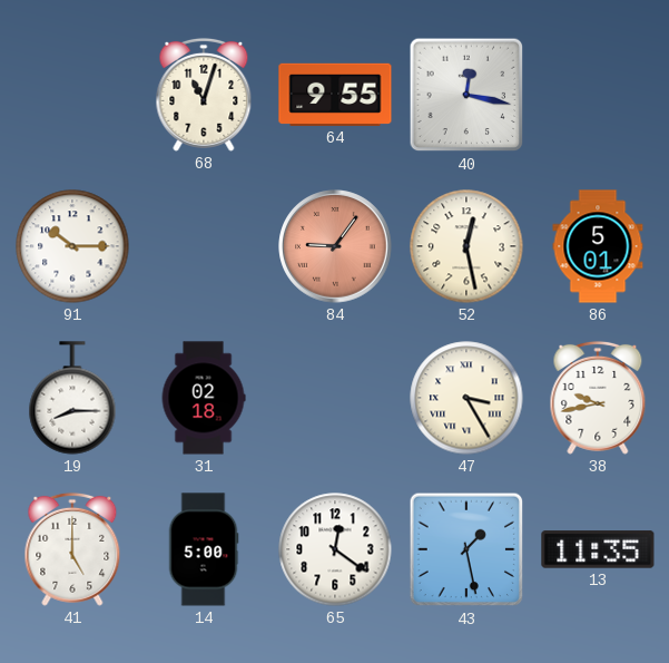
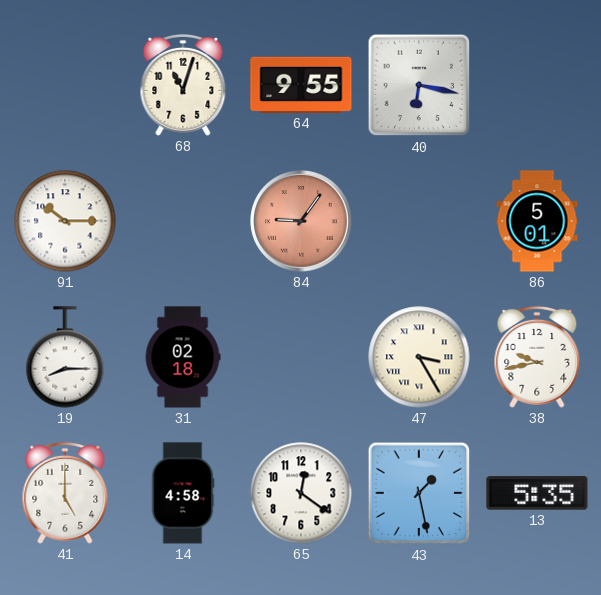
40: 12:17 -> 6:17
52: 12:28 -> none
14: 5:00 -> 4:58
13: 11:35 -> 5:35
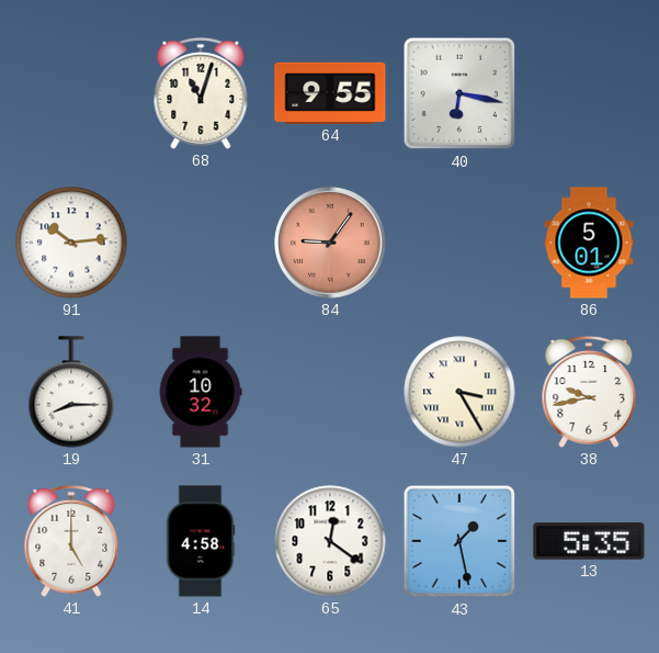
91: 10:15 -> 10:14
31: 02:18 -> 10:32
